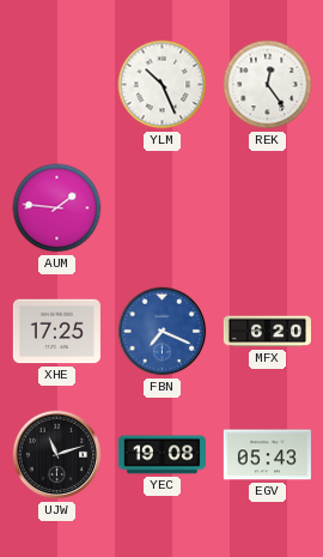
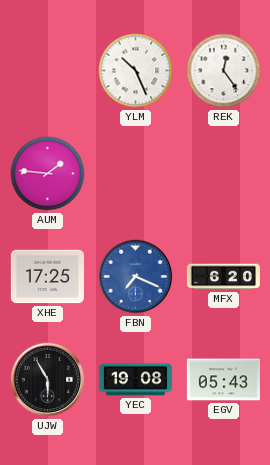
UJW: 11:12 -> 5:55
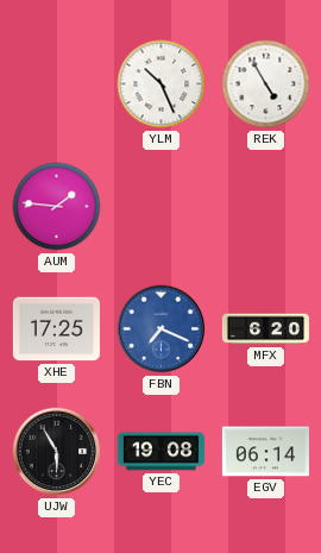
REK: 12:24 -> 4:55
EGV: 05:43 -> 06:14
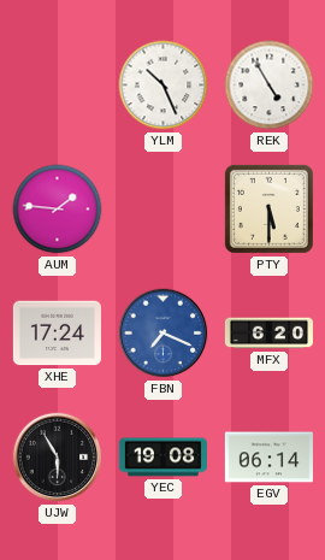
PTY: none -> 5:30
XHE: 17:25 -> 17:24
